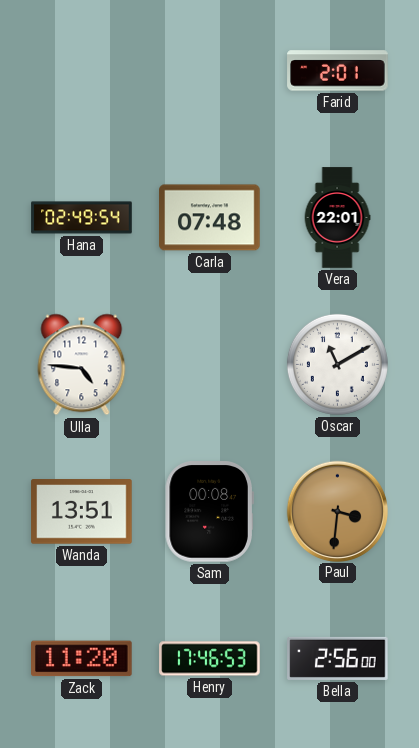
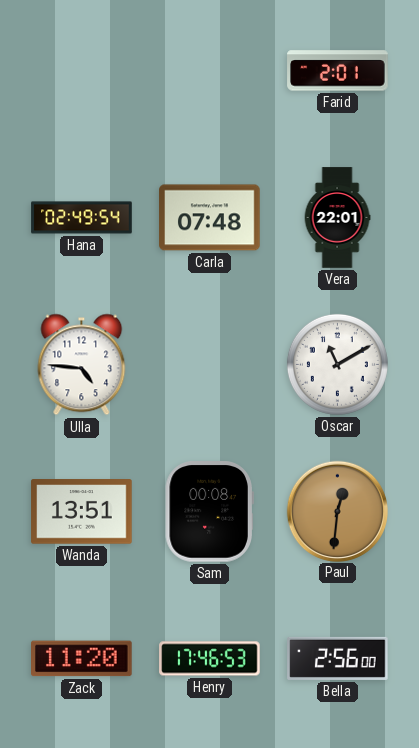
Paul: 3:31 -> 12:31
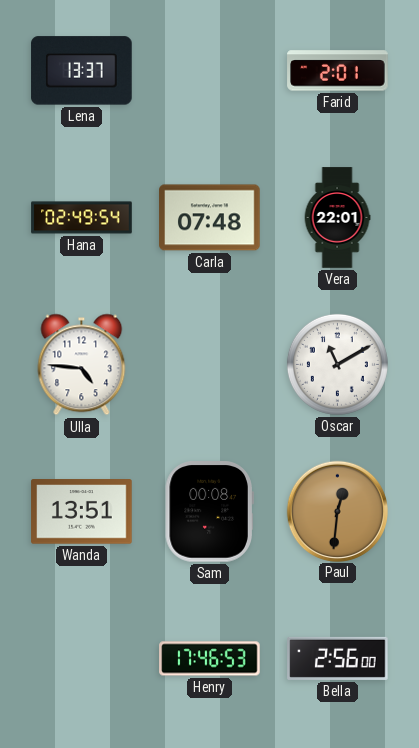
Lena: none -> 13:37
Zack: 11:20 -> none
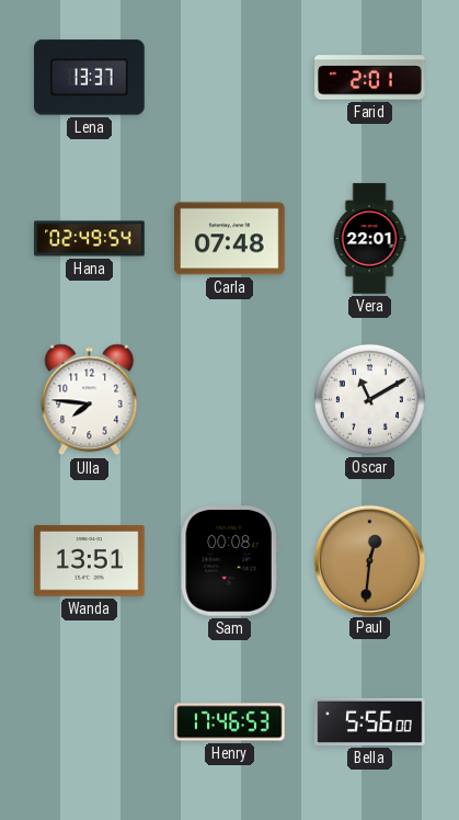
Ulla: 4:46 -> 7:46
Bella: 2:56 -> 5:56
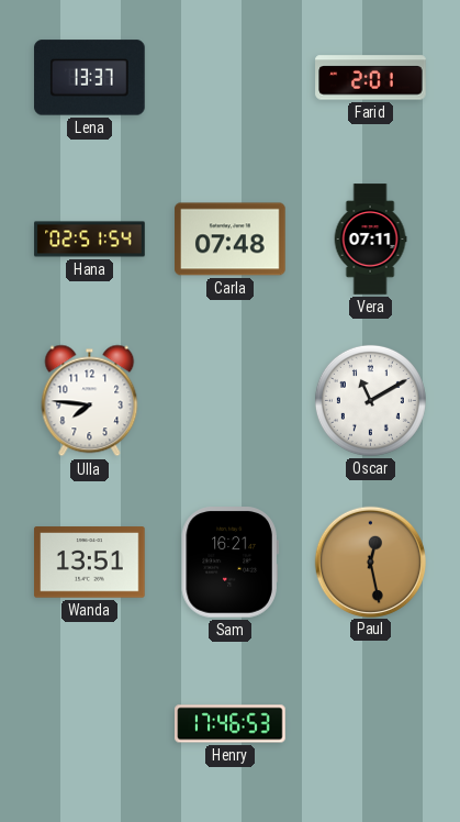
Hana: 02:49 -> 02:51
Vera: 22:01 -> 07:11
Sam: 00:08 -> 16:21
Paul: 12:31 -> 12:28
Bella: 5:56 -> none
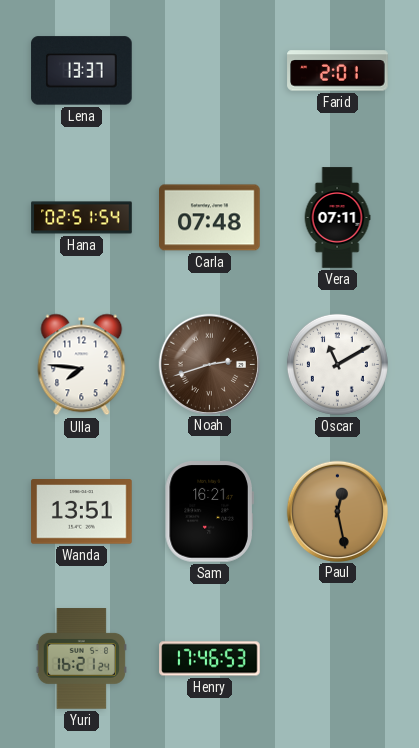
Noah: none -> 2:42
Yuri: none -> 16:21
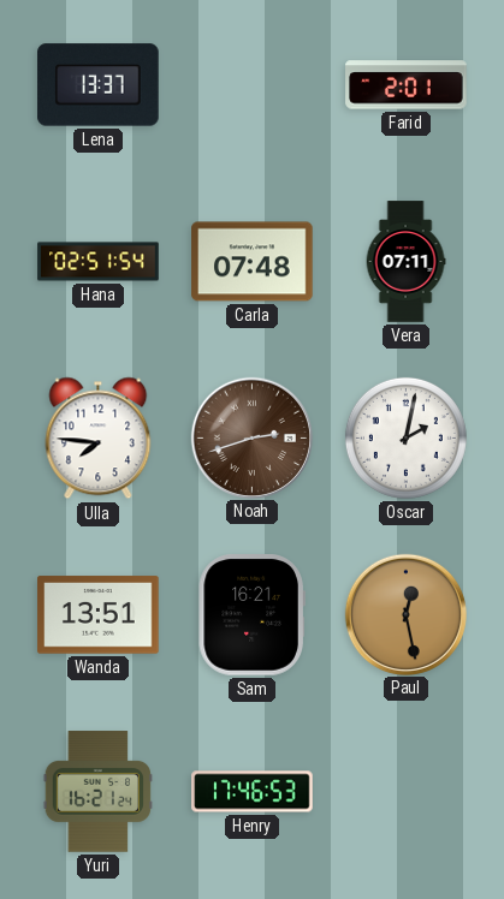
Oscar: 11:10 -> 2:02
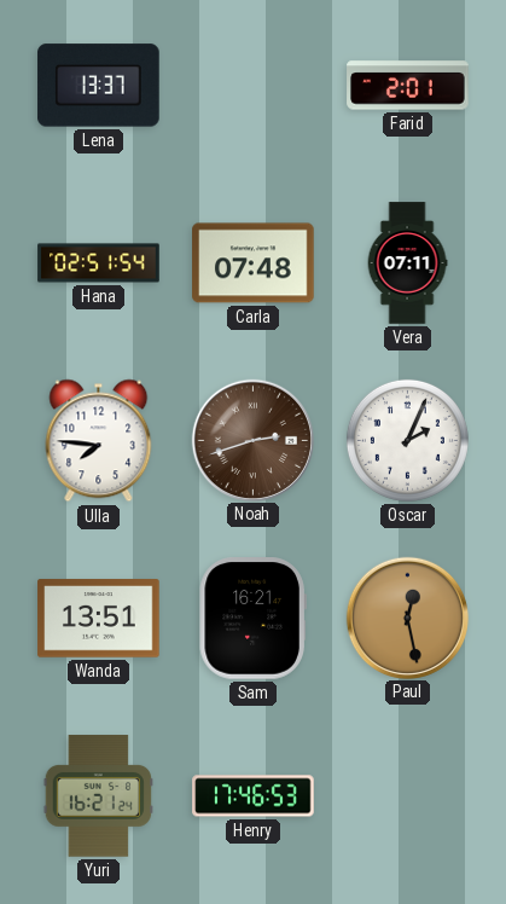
Oscar: 2:02 -> 2:04
